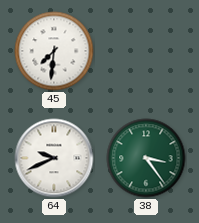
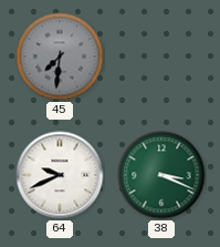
45 dial: white -> grey
38: 3:24 -> 3:19
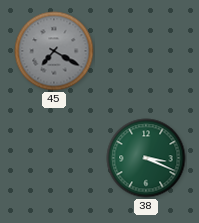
45: 7:31 -> 7:20
64: 9:41 -> none
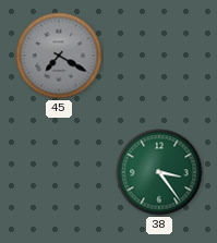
38: 3:19 -> 3:24
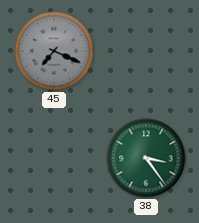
45: 7:20 -> 7:19
